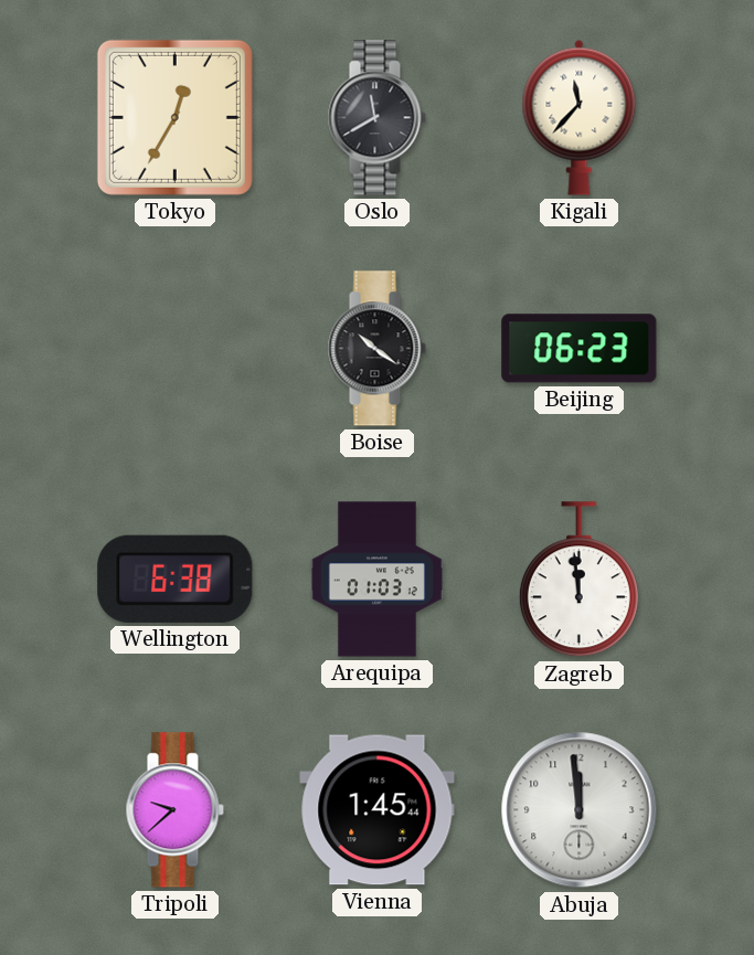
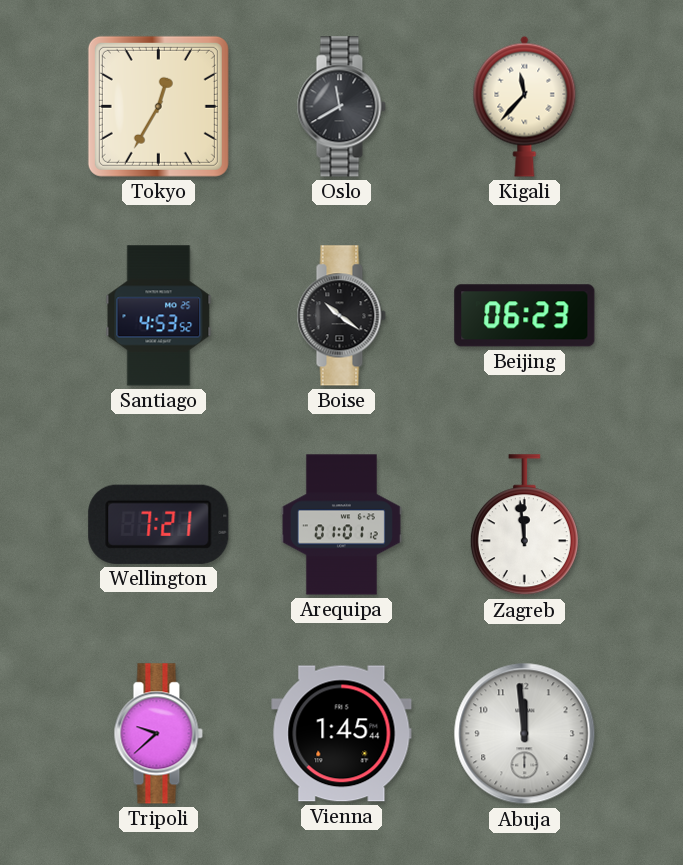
Santiago: none -> 4:53
Wellington: 6:38 -> 7:21
Arequipa: 01:03 -> 01:01
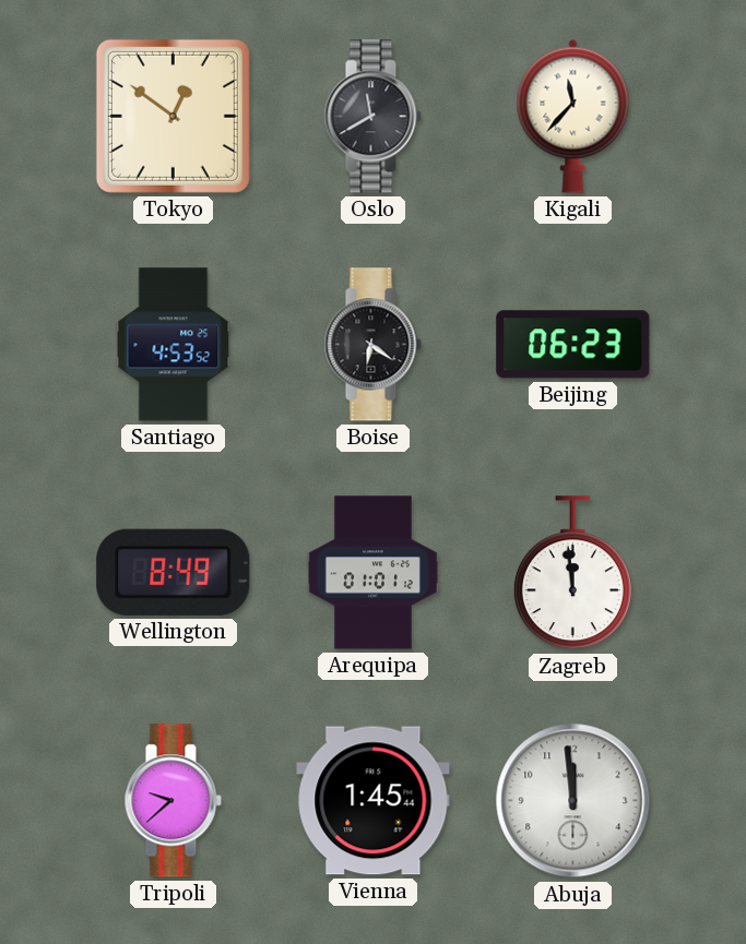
Tokyo: 12:35 -> 12:51
Boise: 10:21 -> 6:21
Wellington: 7:21 -> 8:49
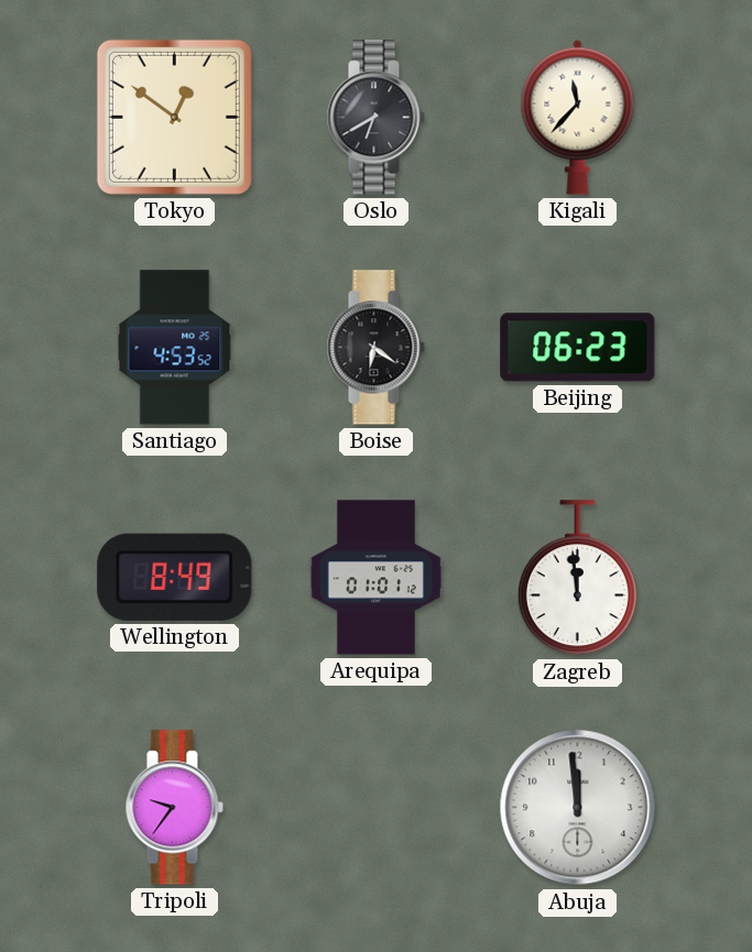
Oslo: 11:40 -> 6:40
Tripoli: 9:38 -> 9:36
Vienna: 1:45 -> none
